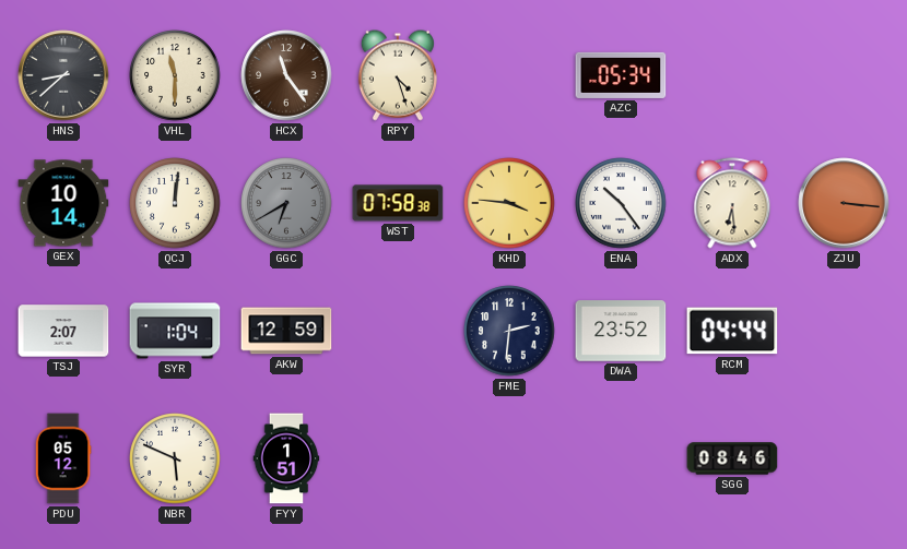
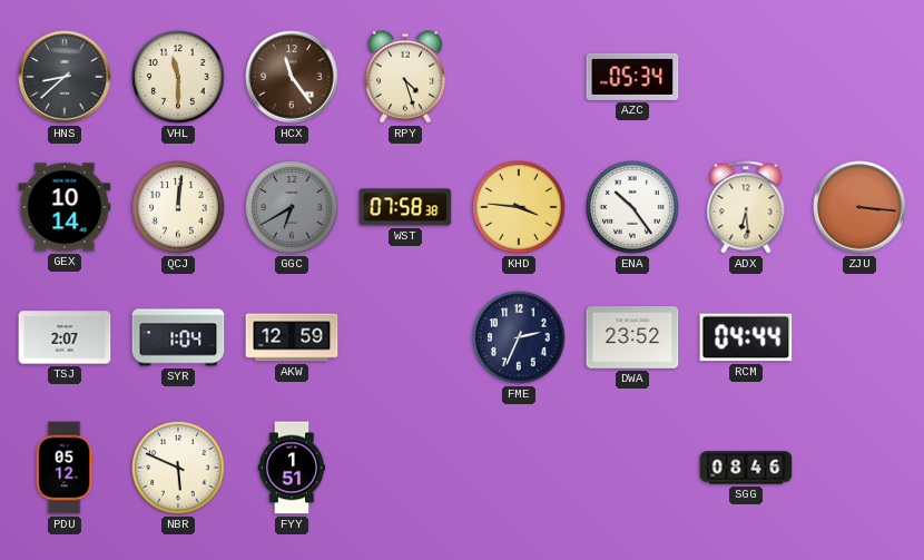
FME: 2:31 -> 2:34
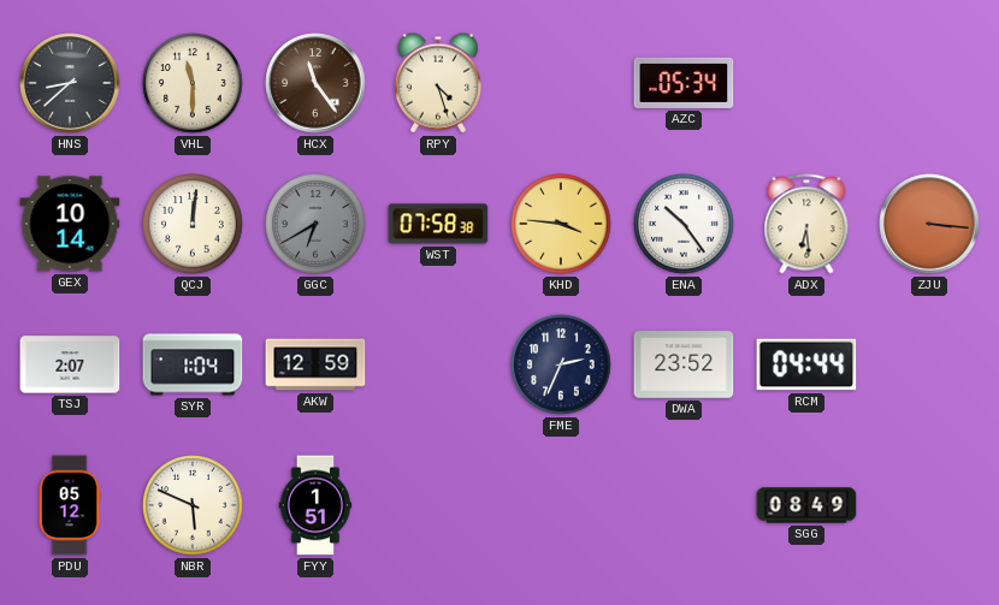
SGG: 08:46 -> 08:49
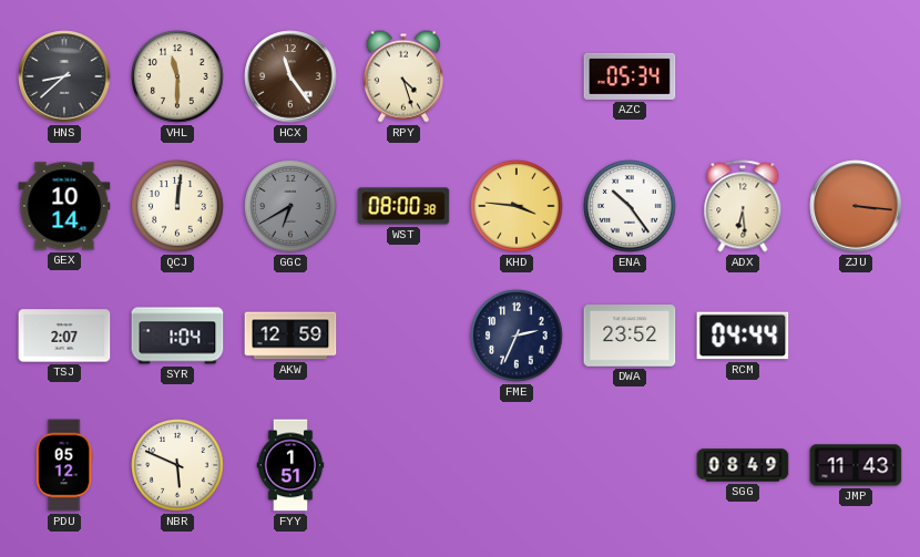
WST: 07:58 -> 08:00
JMP: none -> 11:43
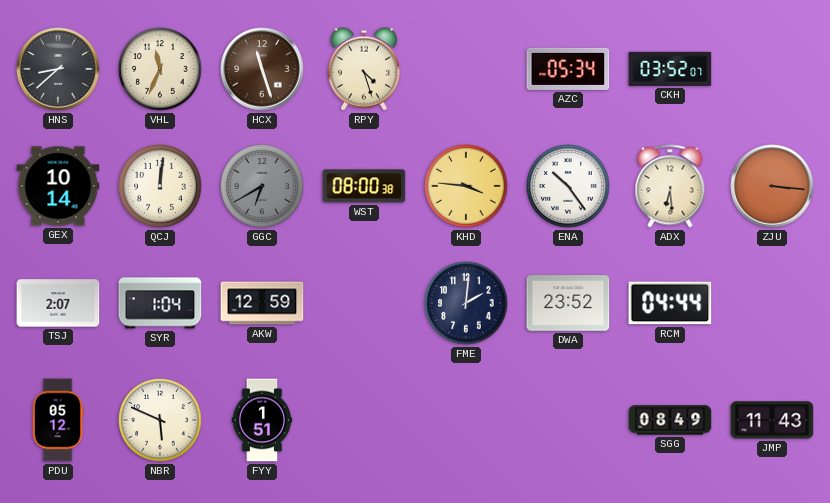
VHL: 11:30 -> 11:34
HCX: 11:24 -> 11:27
CKH: none -> 03:52
FME: 2:34 -> 2:01
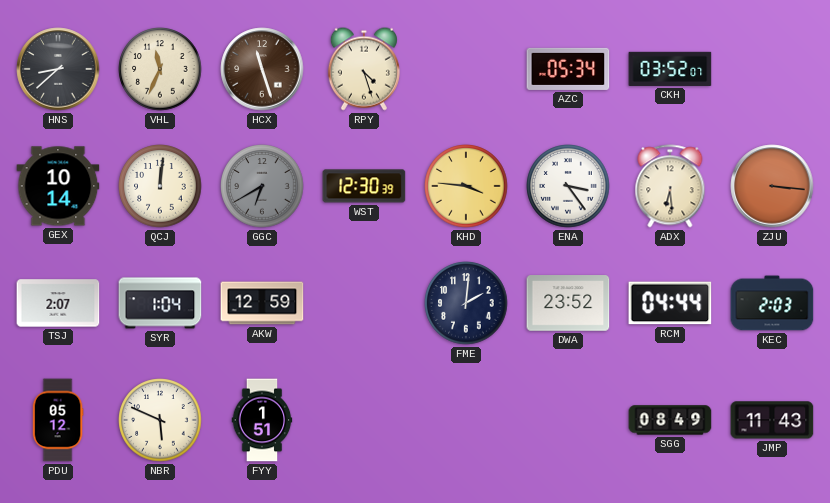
WST: 08:00 -> 12:30
ENA: 10:24 -> 3:24
KEC: none -> 2:03
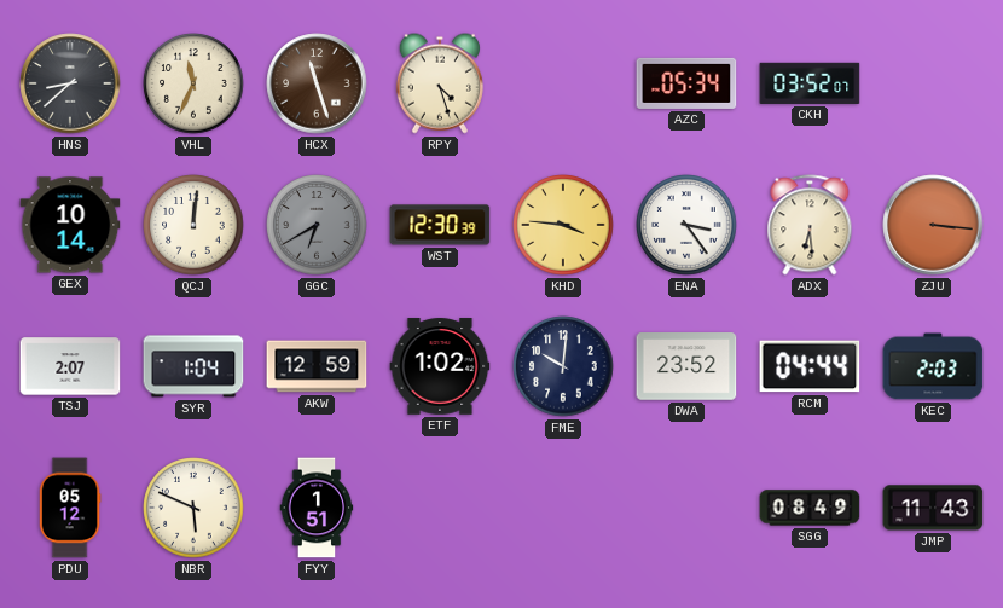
ETF: none -> 1:02
FME: 2:01 -> 10:01
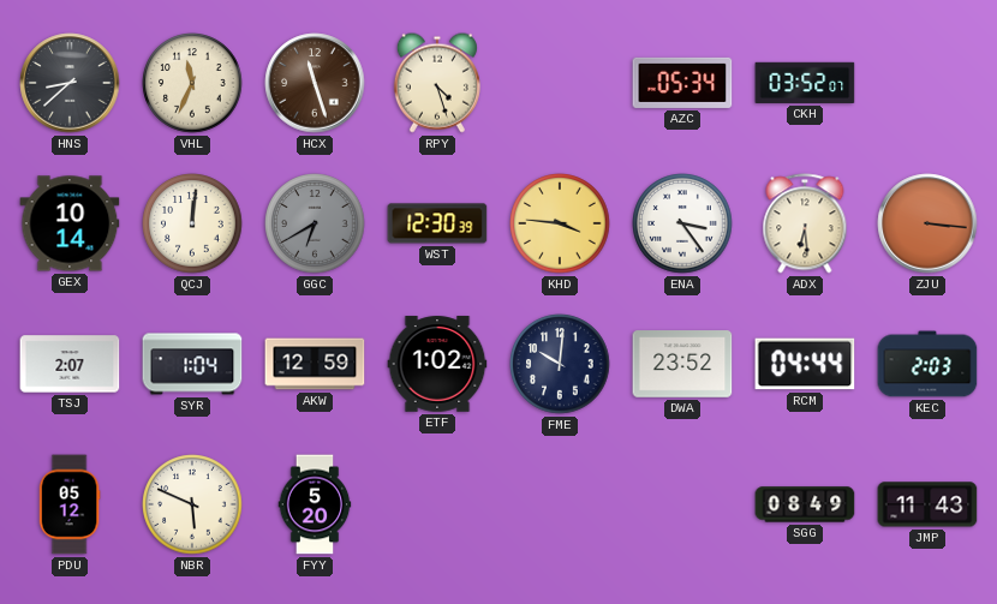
FYY: 1:51 -> 5:20
